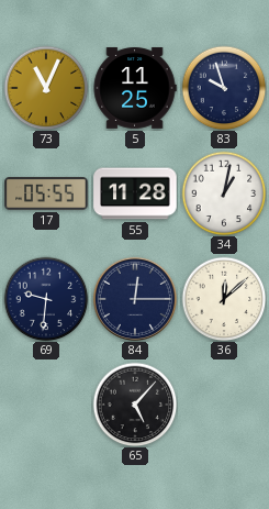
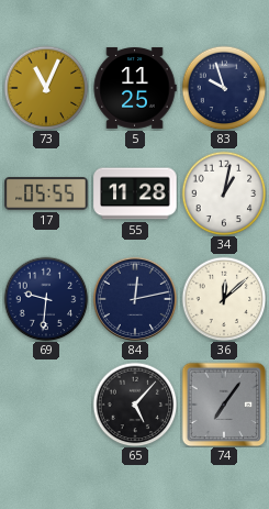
84: 12:15 -> 12:13
74: none -> 7:06
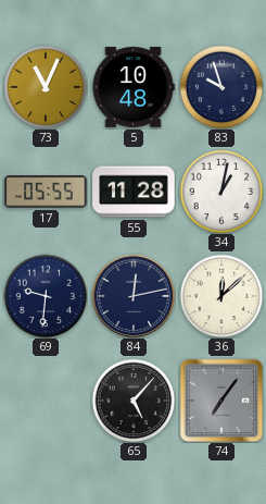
5: 11:25 -> 10:48
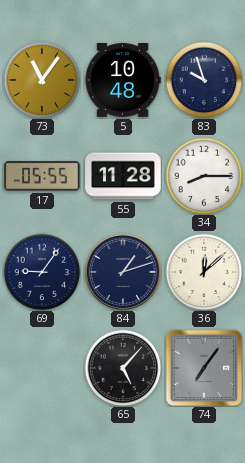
73: 11:04 -> 11:06
34: 1:02 -> 8:15
69: 9:31 -> 9:06
84: 12:13 -> 1:12
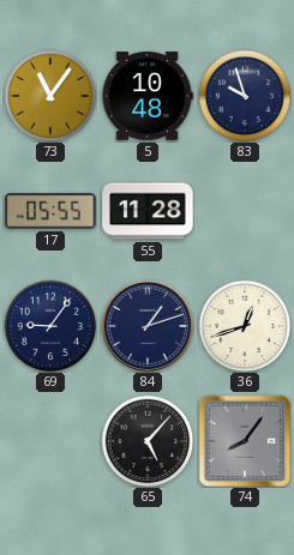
34: 8:15 -> none
36: 12:08 -> 12:42
74: 7:06 -> 8:06
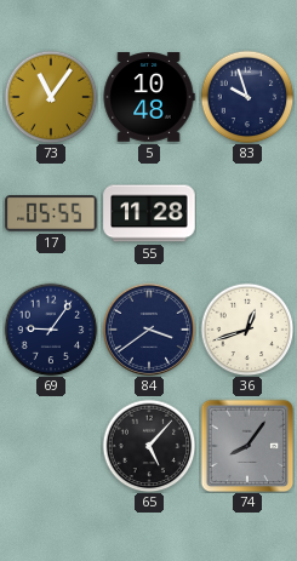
84: 1:12 -> 3:39
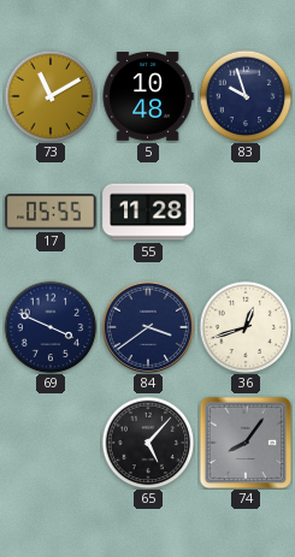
73: 11:06 -> 11:10
69: 9:06 -> 3:49
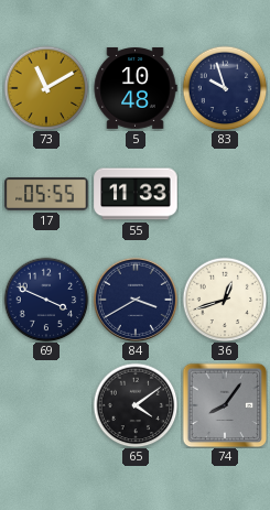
55: 11:28 -> 11:33
84: 3:39 -> 3:40
65: 5:07 -> 4:09
